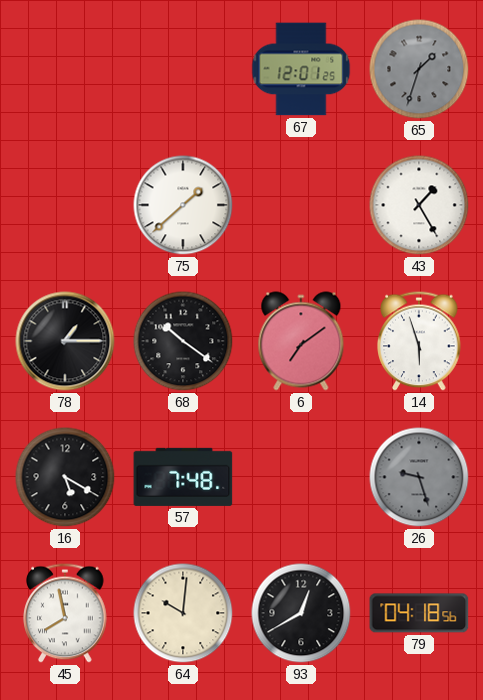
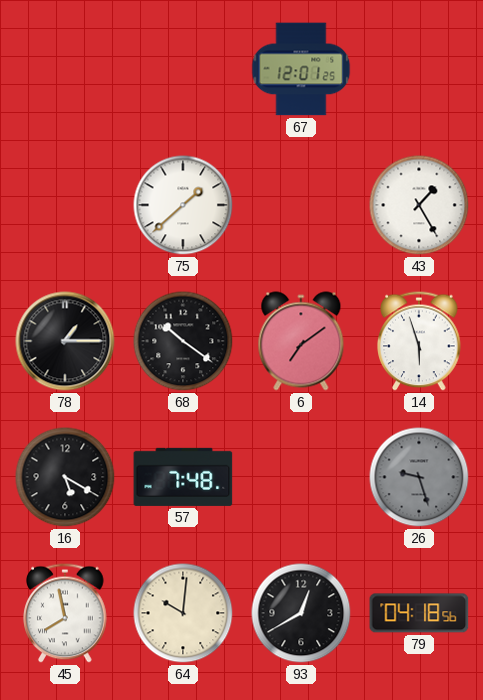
65: 1:33 -> none
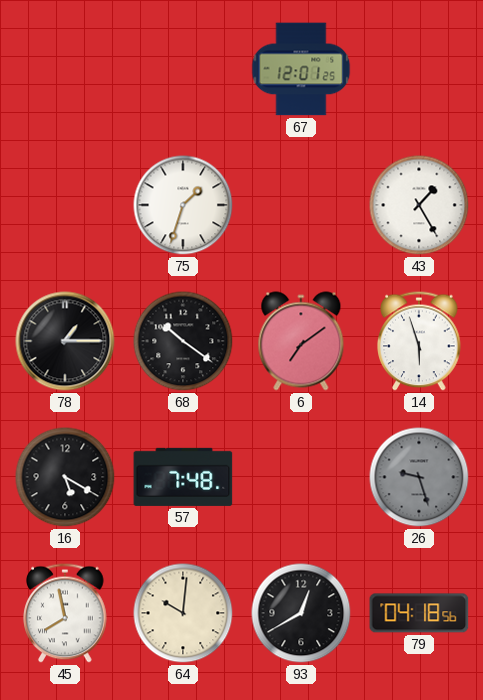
75: 1:38 -> 1:33
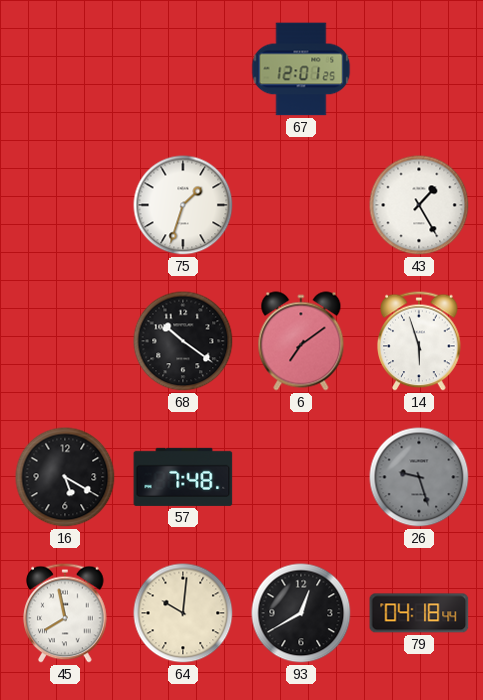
78: 1:15 -> none
79: 04:18:56 -> 04:18:44
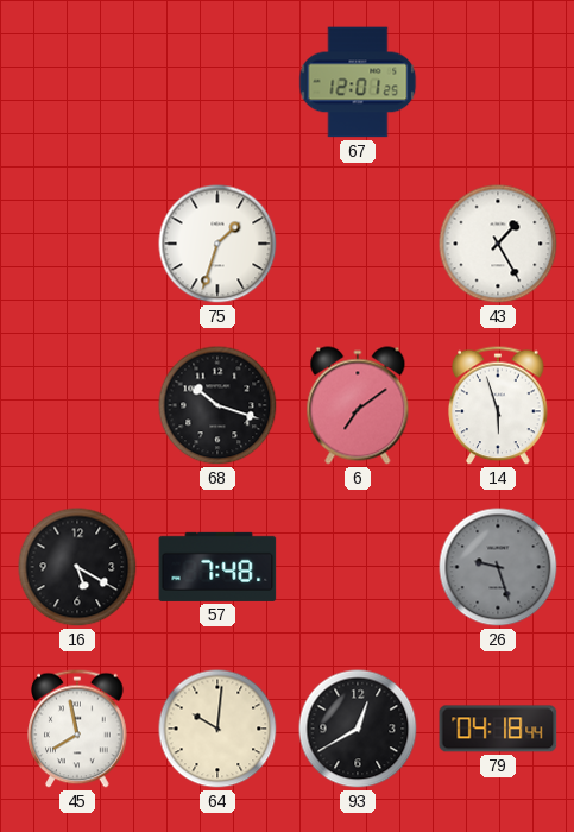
68: 10:21 -> 10:18
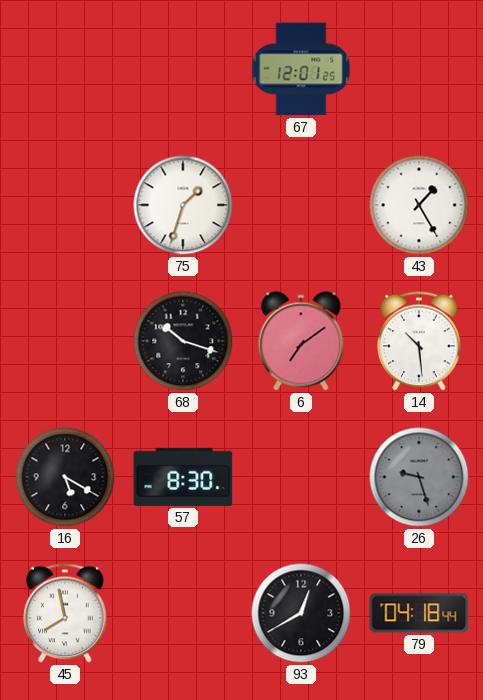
14: 5:57 -> 10:29
57: 7:48 -> 8:30
64: 10:01 -> none
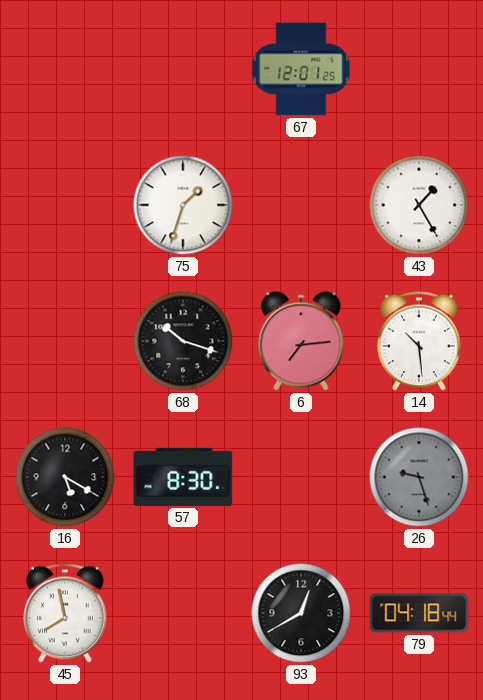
6: 7:09 -> 7:14
